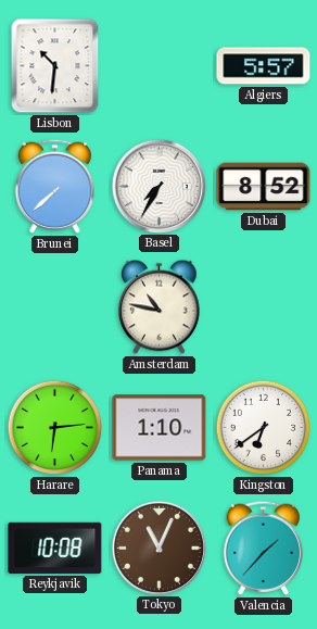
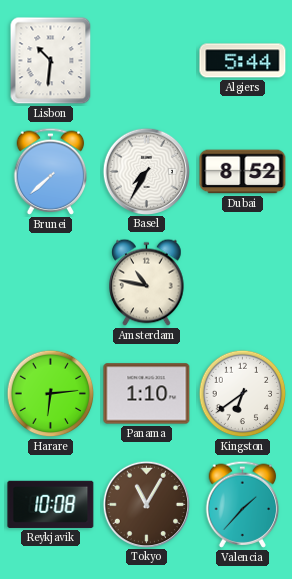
Algiers: 5:57 -> 5:44
Tokyo: 11:04 -> 11:05
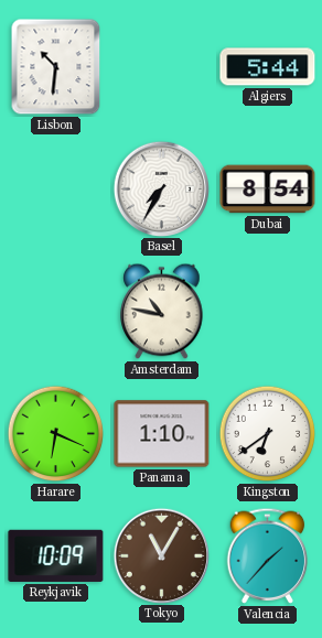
Brunei: 7:38 -> none
Dubai: 8:52 -> 8:54
Harare: 6:14 -> 6:19
Reykjavik: 10:08 -> 10:09
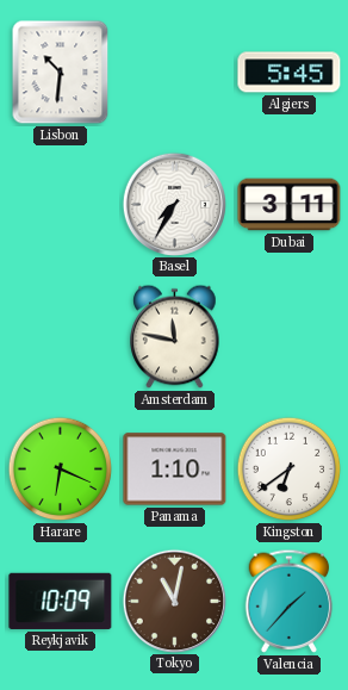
Algiers: 5:44 -> 5:45
Dubai: 8:54 -> 3:11
Amsterdam: 10:47 -> 11:47
Tokyo: 11:05 -> 11:02
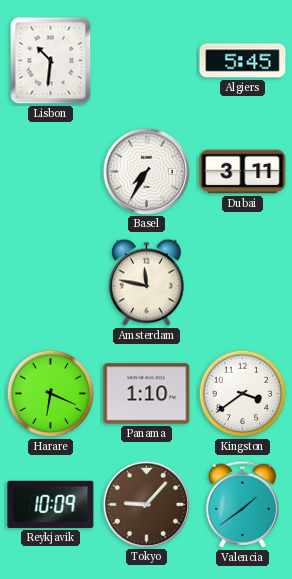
Kingston: 6:39 -> 3:39
Tokyo: 11:02 -> 9:07
Valencia: 1:37 -> 1:39
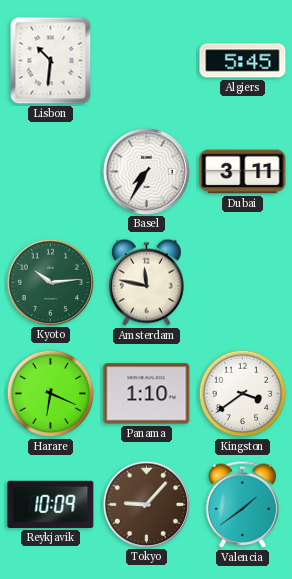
Kyoto: none -> 10:14
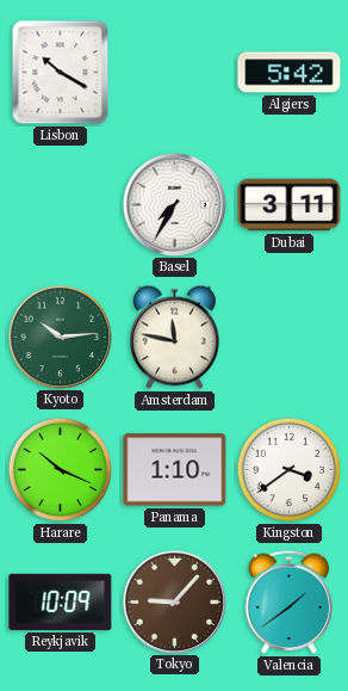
Lisbon: 10:31 -> 10:20
Algiers: 5:45 -> 5:42
Harare: 6:19 -> 10:19
